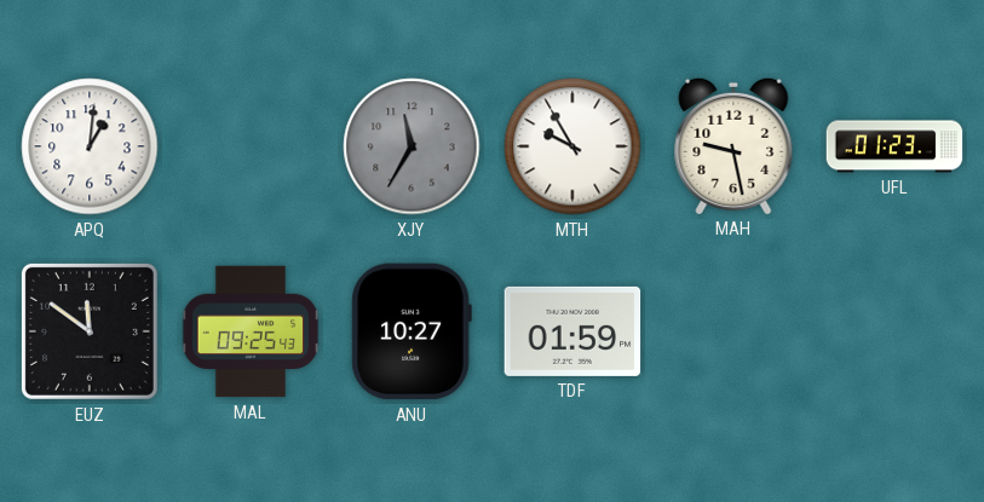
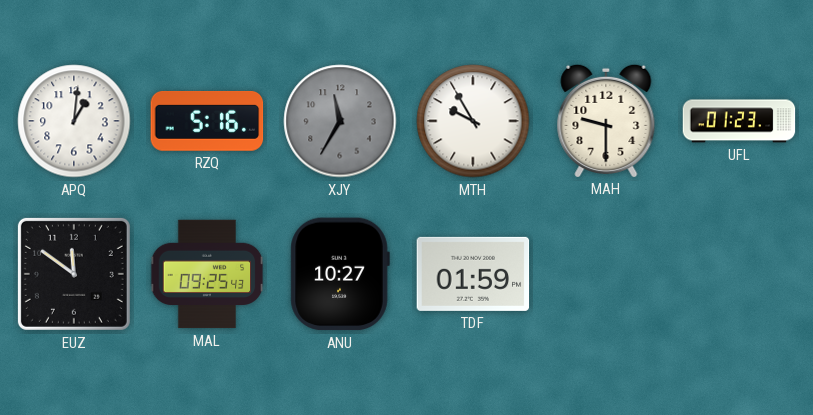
RZQ: none -> 5:16
MAH: 9:28 -> 9:30
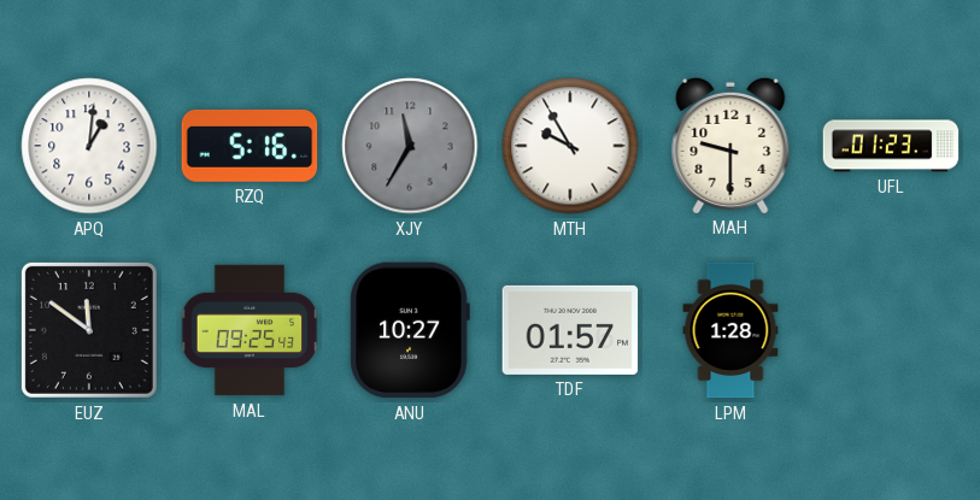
TDF: 01:59 -> 01:57
LPM: none -> 1:28
